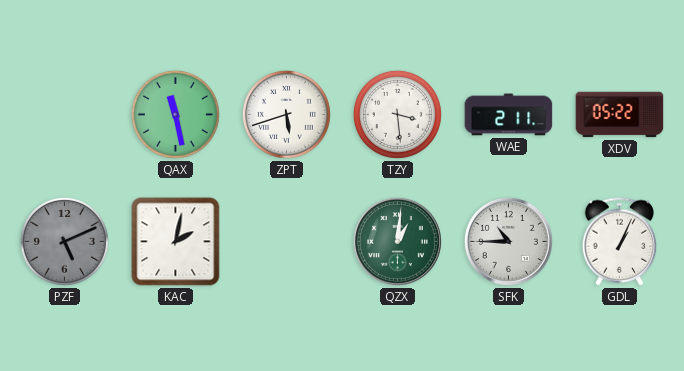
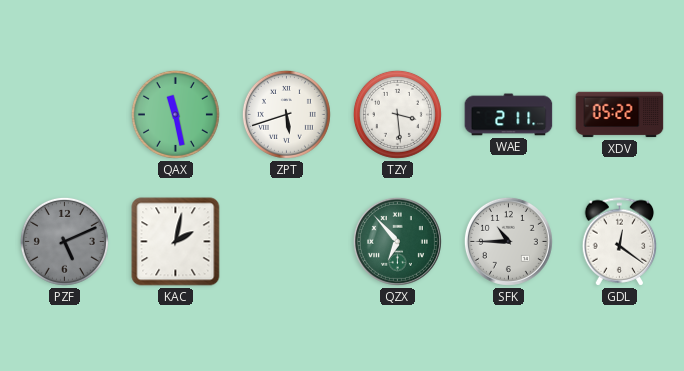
QZX: 1:01 -> 6:53
GDL: 1:04 -> 12:21
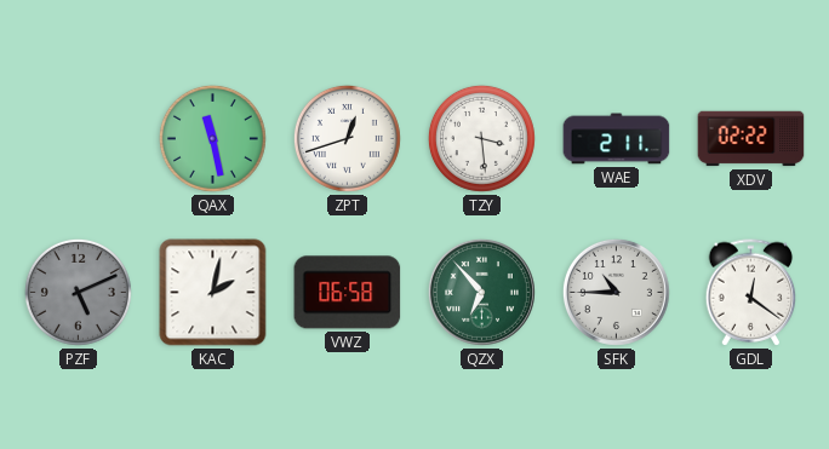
ZPT: 5:42 -> 12:42
XDV: 05:22 -> 02:22
VWZ: none -> 06:58
